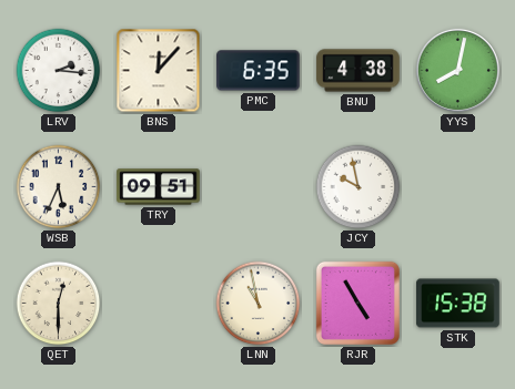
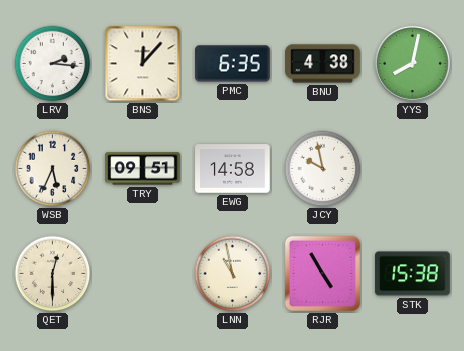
EWG: none -> 14:58
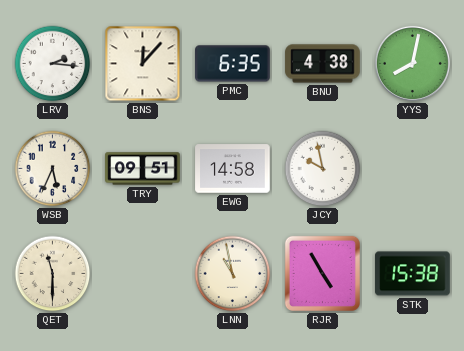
QET: 12:30 -> 11:30
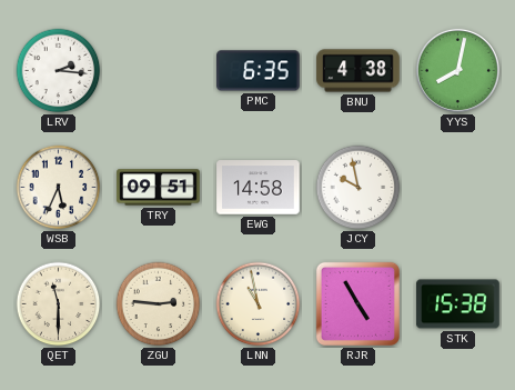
BNS: 12:07 -> none
ZGU: none -> 2:46
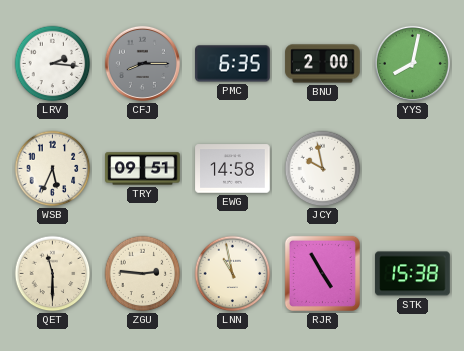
CFJ: none -> 8:15
BNU: 4:38 -> 2:00
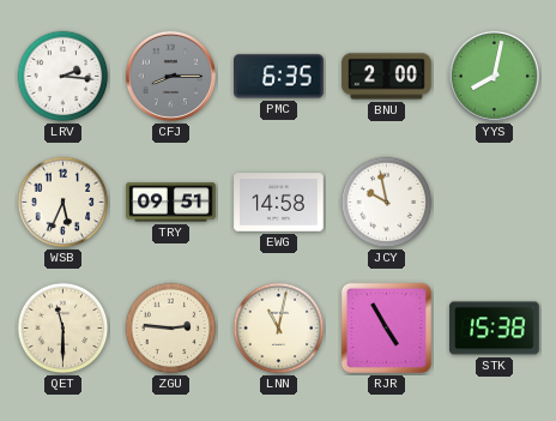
LNN: 10:58 -> 11:02
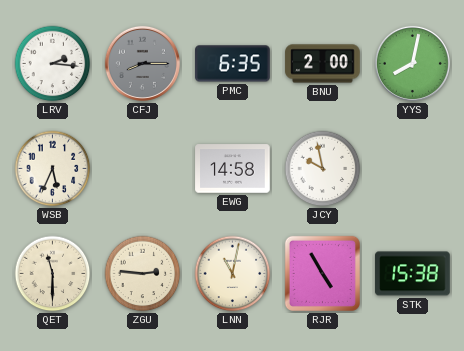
TRY: 09:51 -> none
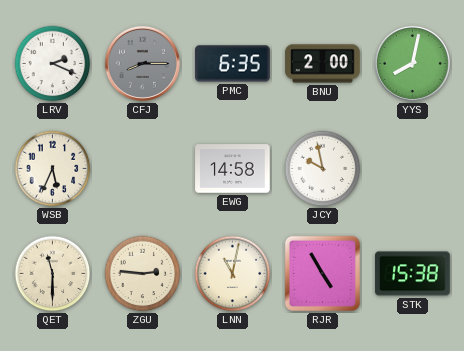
LRV: 2:16 -> 2:19
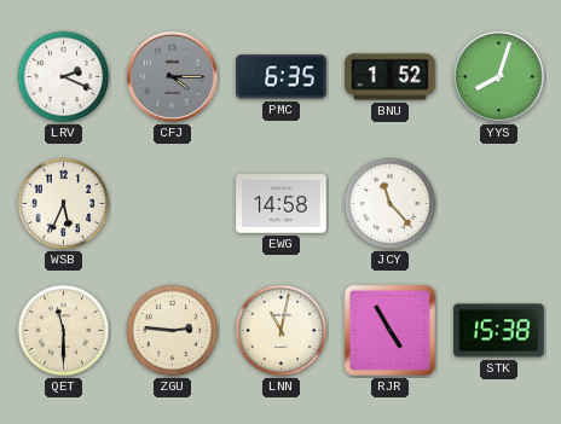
CFJ: 8:15 -> 4:15
BNU: 2:00 -> 1:52
YYS: 8:02 -> 8:03
JCY: 9:58 -> 11:23
